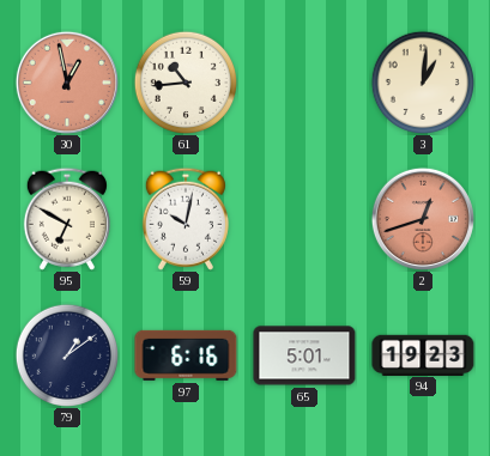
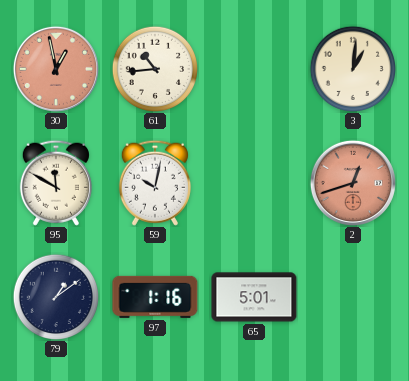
95: 6:50 -> 11:50
97: 6:16 -> 1:16
94: 19:23 -> none
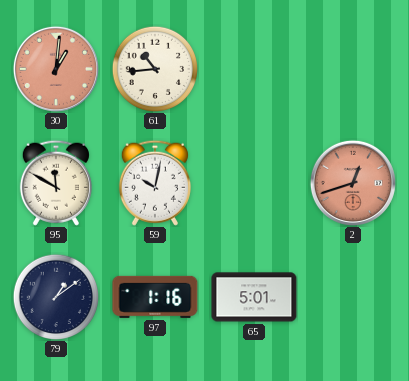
30: 12:58 -> 1:01
3: 1:01 -> none
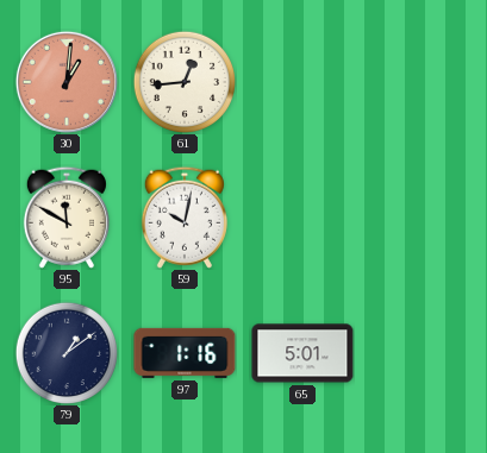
61: 10:44 -> 12:44
2: 12:42 -> none
